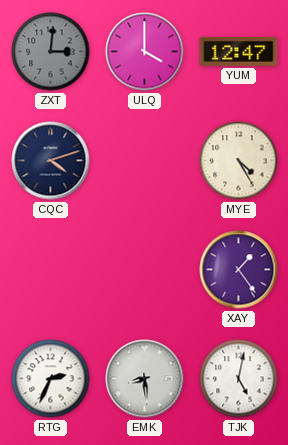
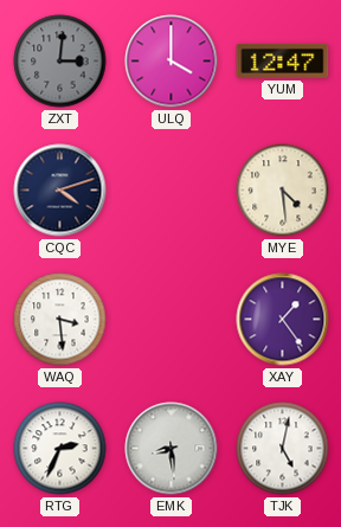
MYE: 4:25 -> 4:29
WAQ: none -> 3:29
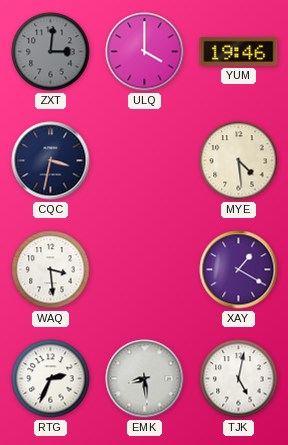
YUM: 12:47 -> 19:46
CQC: 4:12 -> 3:32
XAY: 1:24 -> 1:20
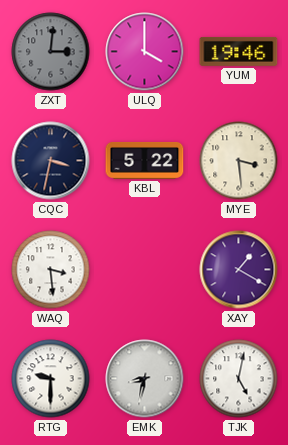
KBL: none -> 5:22
MYE: 4:29 -> 3:29
RTG: 2:34 -> 9:30
EMK: 8:29 -> 8:32
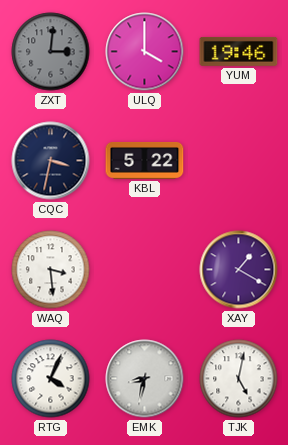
MYE: 3:29 -> none
RTG: 9:30 -> 4:04
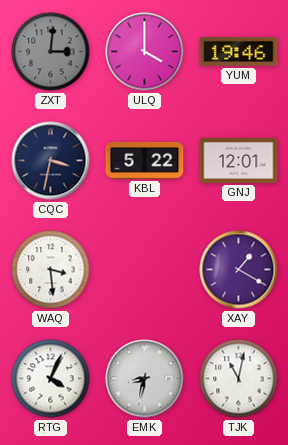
GNJ: none -> 12:01
TJK: 5:02 -> 11:02
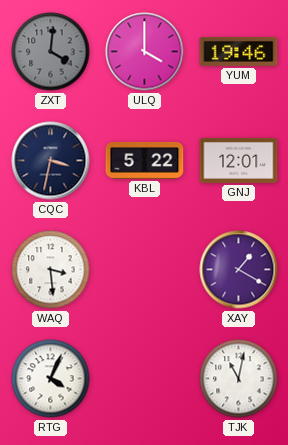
ZXT: 3:01 -> 4:01
EMK: 8:32 -> none
